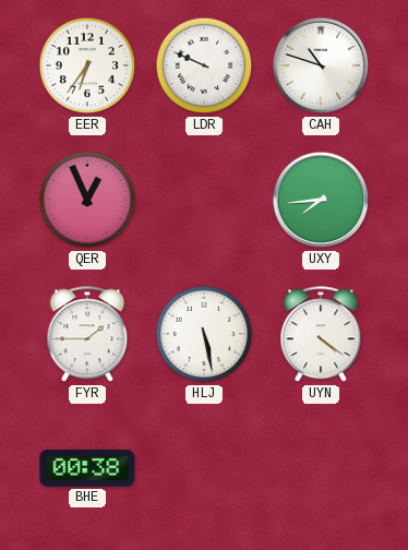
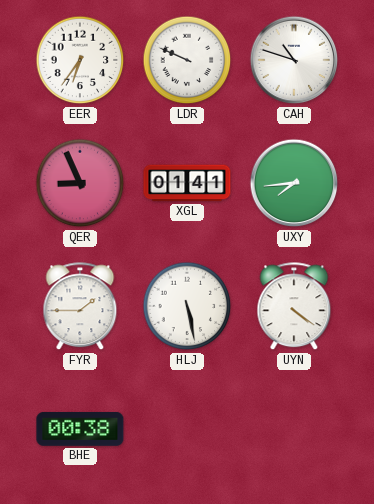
QER: 12:56 -> 8:56
XGL: none -> 01:41
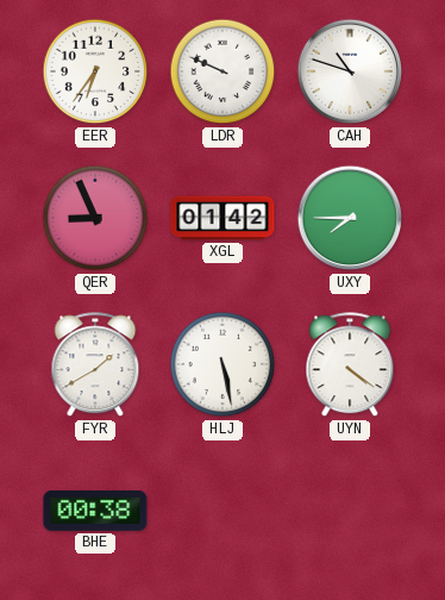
XGL: 01:41 -> 01:42
UXY: 7:44 -> 7:45
FYR: 1:45 -> 1:40
